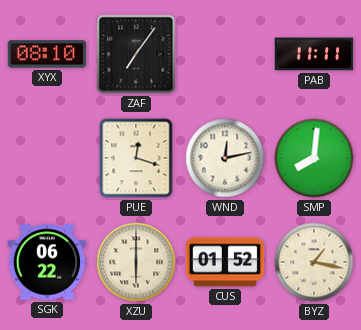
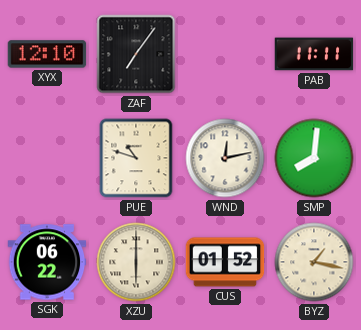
XYX: 08:10 -> 12:10
PUE: 12:18 -> 10:48
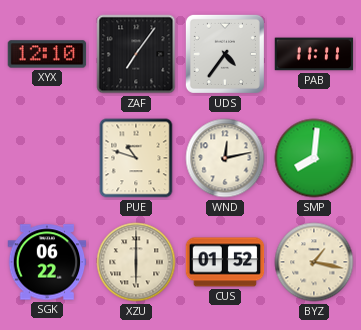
UDS: none -> 4:36
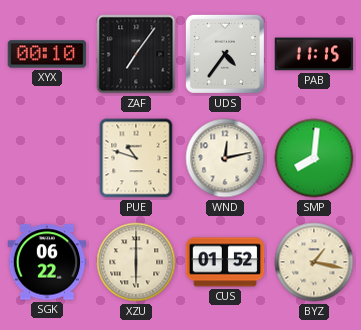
XYX: 12:10 -> 00:10
PAB: 11:11 -> 11:15
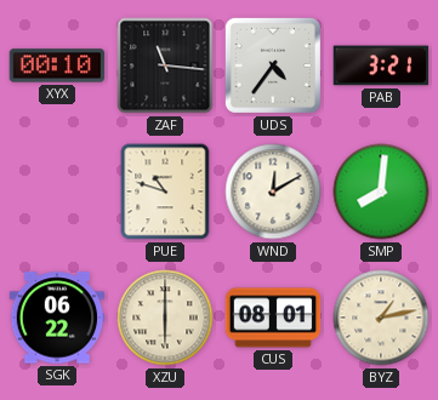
ZAF: 7:06 -> 11:16
PAB: 11:15 -> 3:21
WND: 12:13 -> 12:10
CUS: 01:52 -> 08:01
BYZ: 1:17 -> 1:13
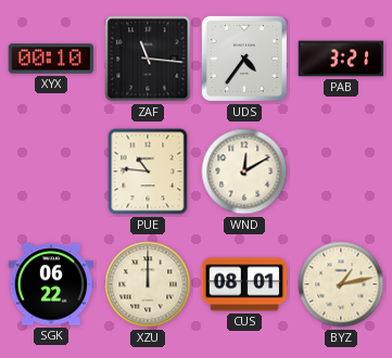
PUE: 10:48 -> 10:46
SMP: 8:01 -> none
XZU: 6:00 -> 12:00
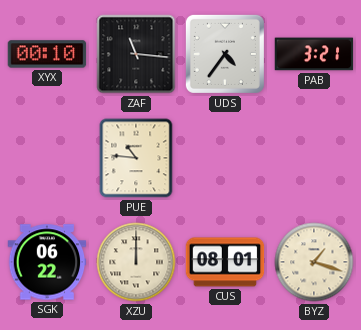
WND: 12:10 -> none
BYZ: 1:13 -> 1:18
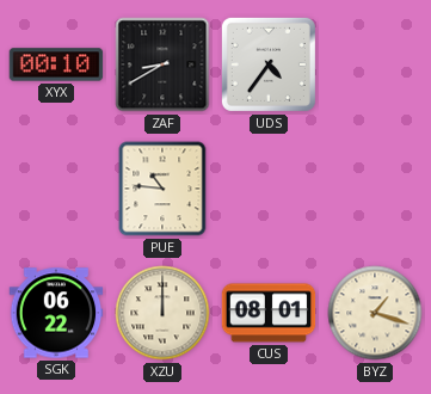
ZAF: 11:16 -> 8:40
PAB: 3:21 -> none
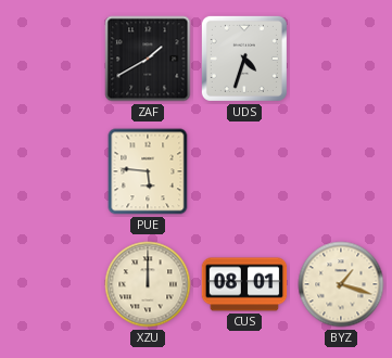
XYX: 00:10 -> none
ZAF: 8:40 -> 1:40
UDS: 4:36 -> 4:33
PUE: 10:46 -> 5:46
SGK: 06:22 -> none
